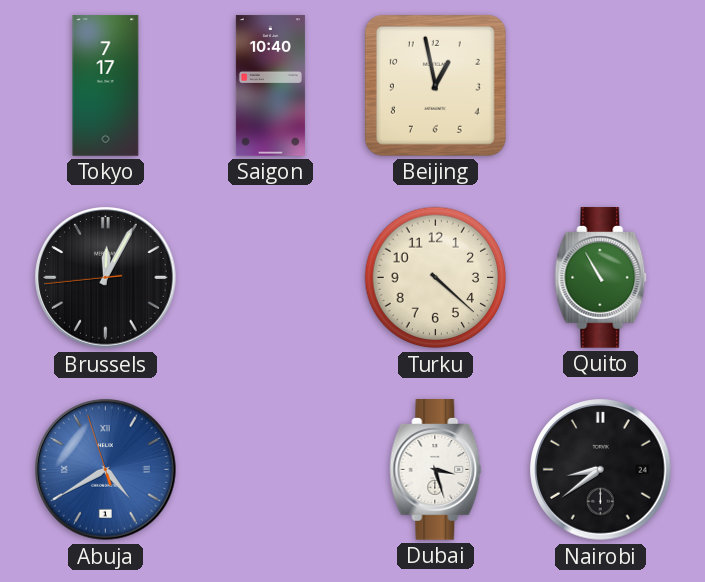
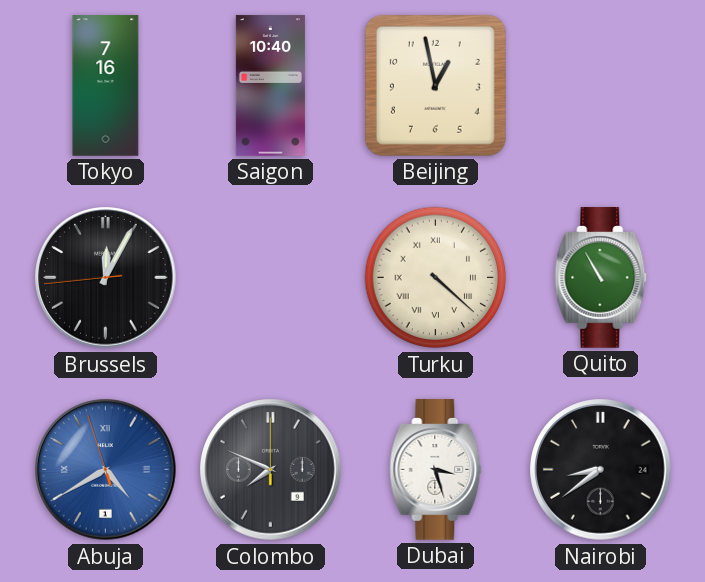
Tokyo: 7:17 -> 7:16
Turku numerals: Arabic -> Roman
Colombo: none -> 7:49
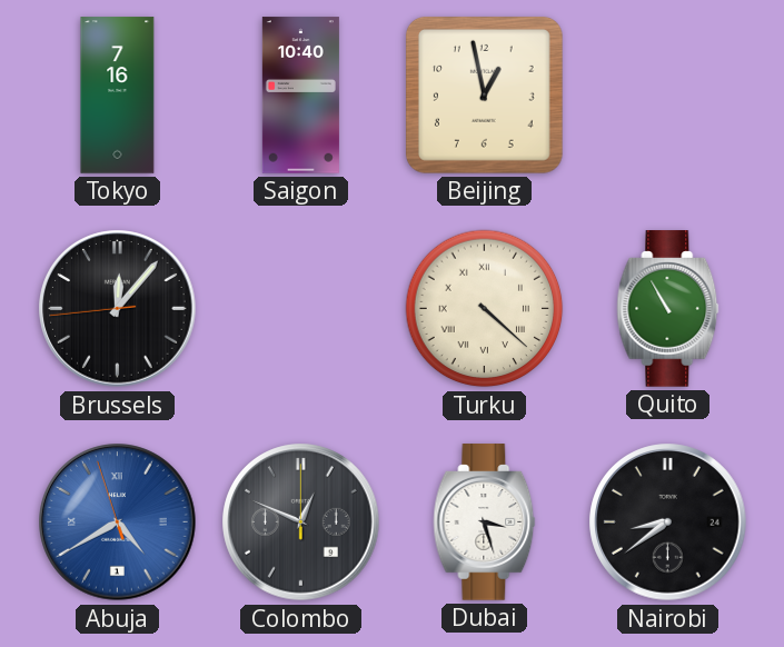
Brussels: 12:04 -> 12:06
Colombo: 7:49 -> 12:49
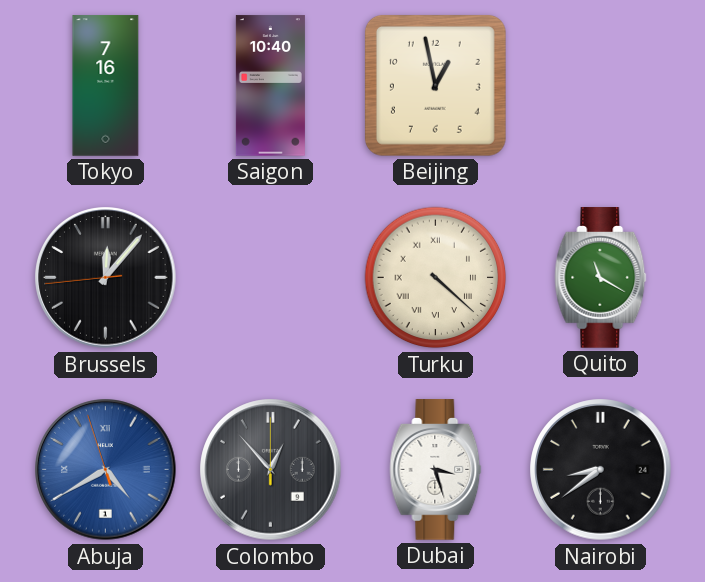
Quito: 10:55 -> 11:20
Colombo: 12:49 -> 12:53
